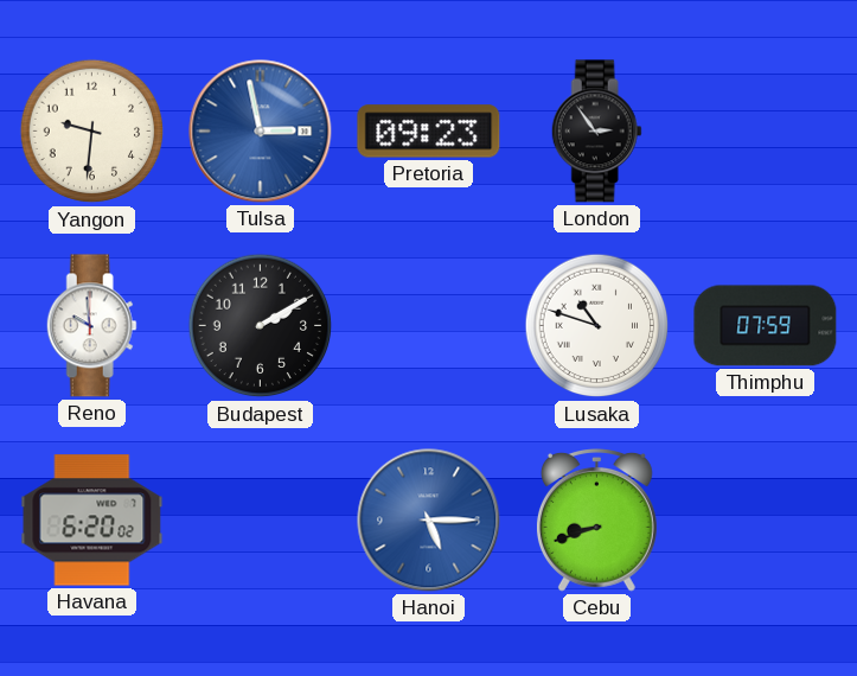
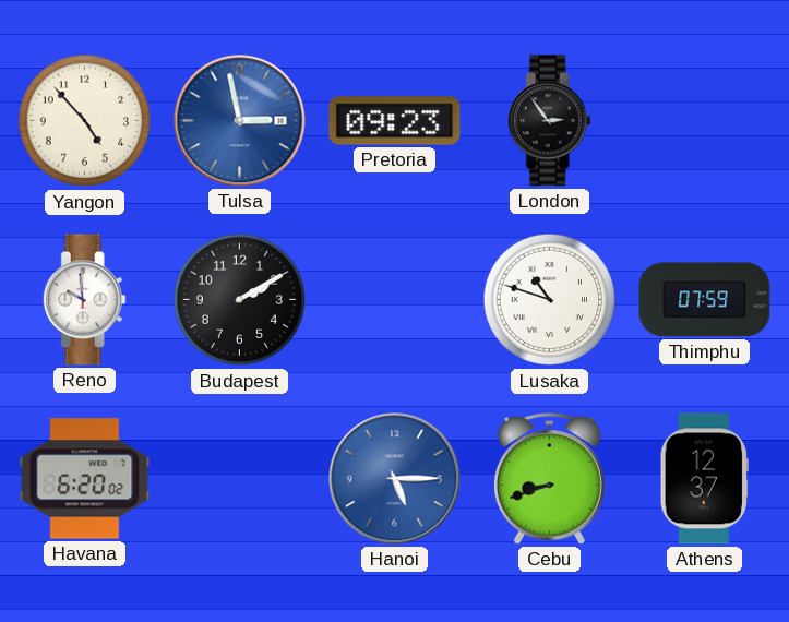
Yangon: 9:31 -> 4:53
Athens: none -> 12:37
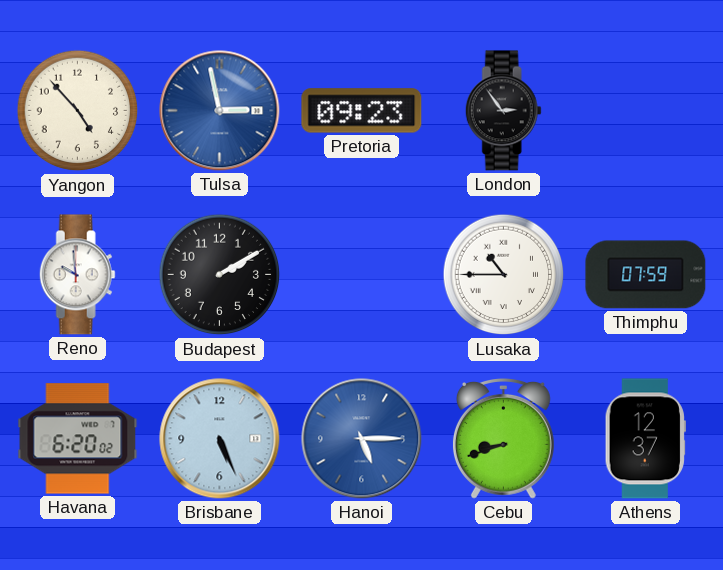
Lusaka: 10:48 -> 10:45
Brisbane: none -> 5:26
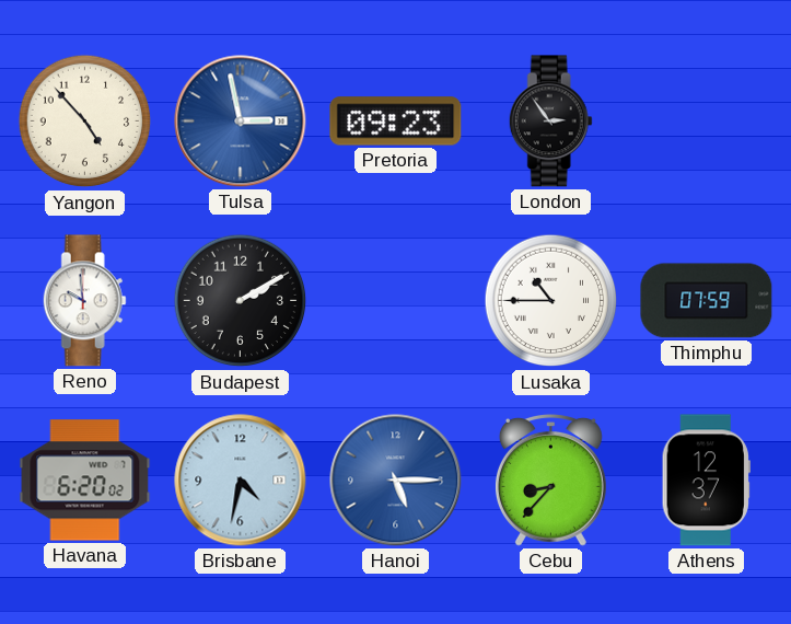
Brisbane: 5:26 -> 4:32
Cebu: 8:42 -> 8:37
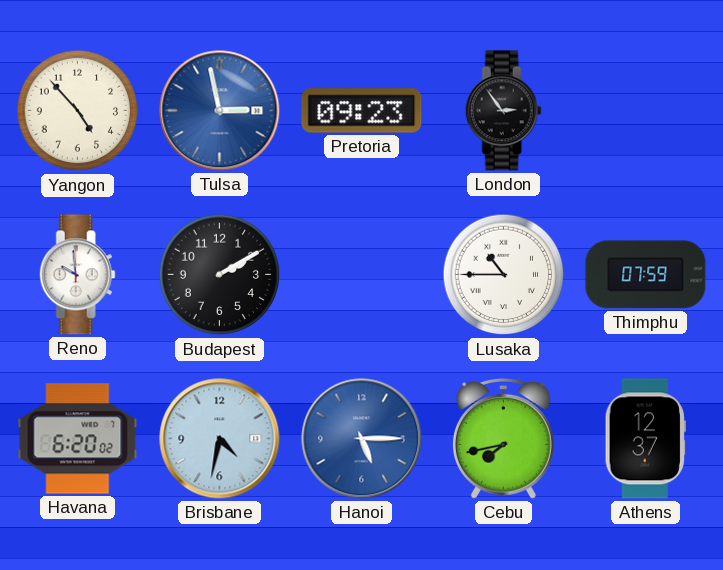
Cebu: 8:37 -> 7:43
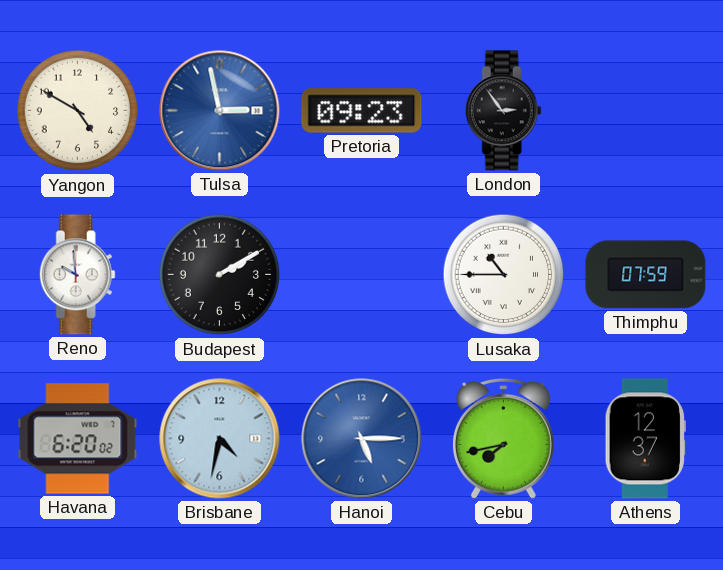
Yangon: 4:53 -> 4:50
